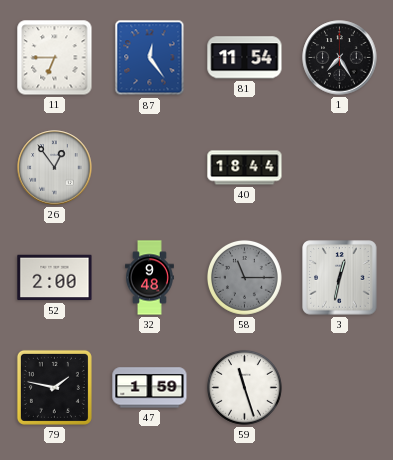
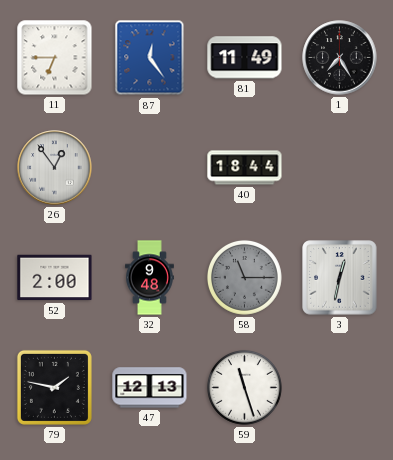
81: 11:54 -> 11:49
47: 1:59 -> 12:13
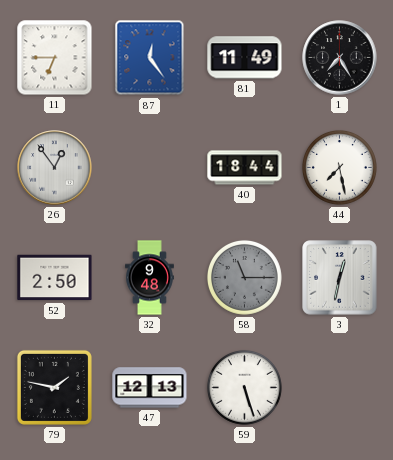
44: none -> 7:28
52: 2:00 -> 2:50
59: 11:27 -> 5:27
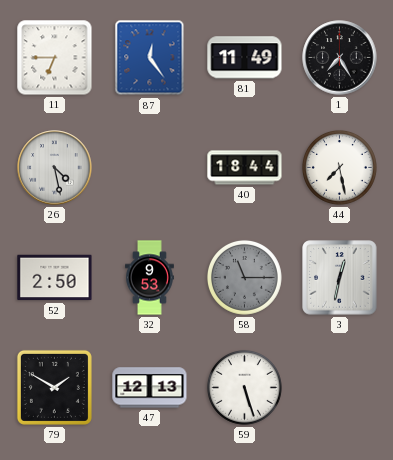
26: 12:54 -> 4:28
32: 9:48 -> 9:53
79: 1:47 -> 1:50
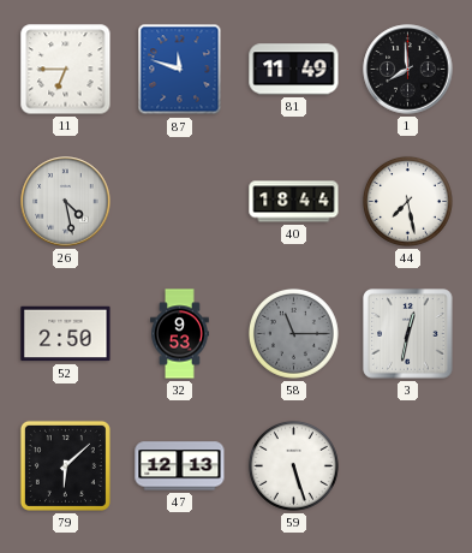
87: 12:24 -> 11:48
1: 7:25 -> 7:59
79: 1:50 -> 6:08
